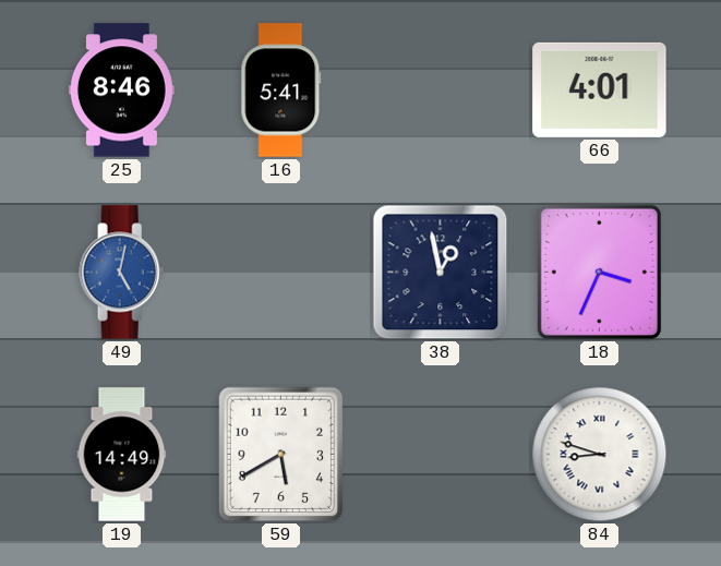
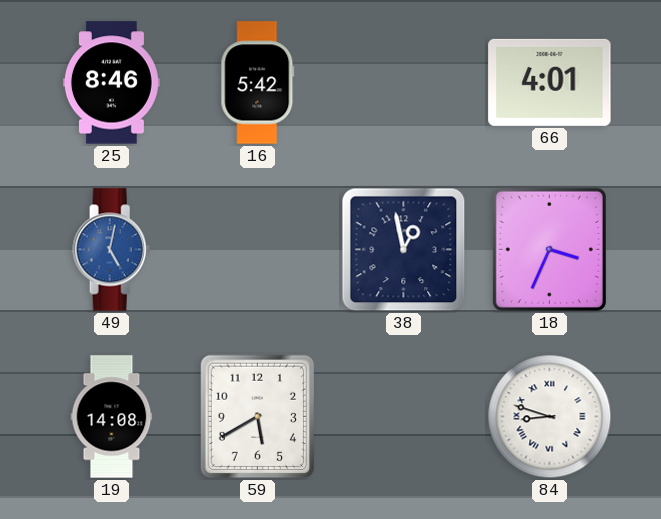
16: 5:41 -> 5:42
19: 14:49 -> 14:08
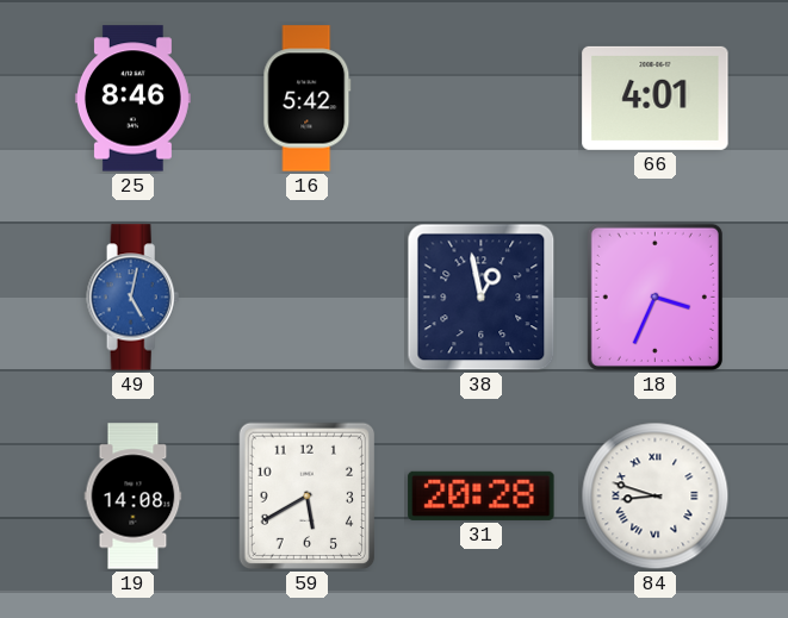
31: none -> 20:28
